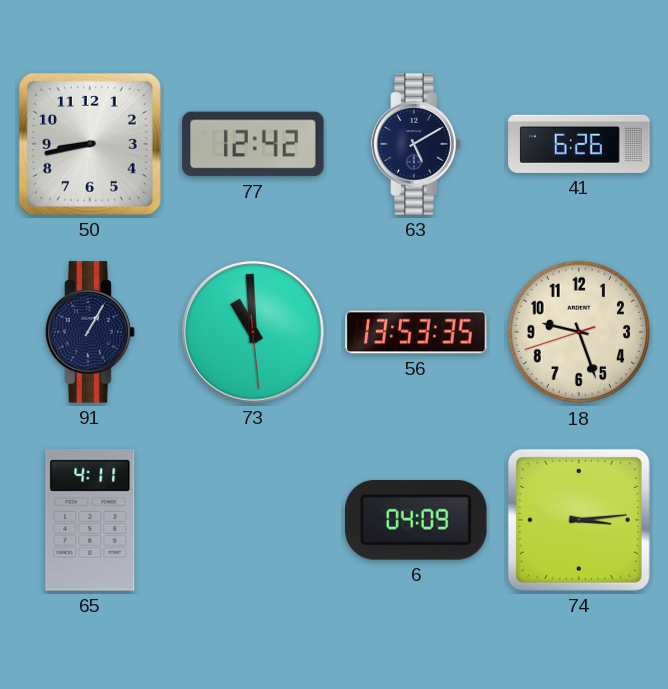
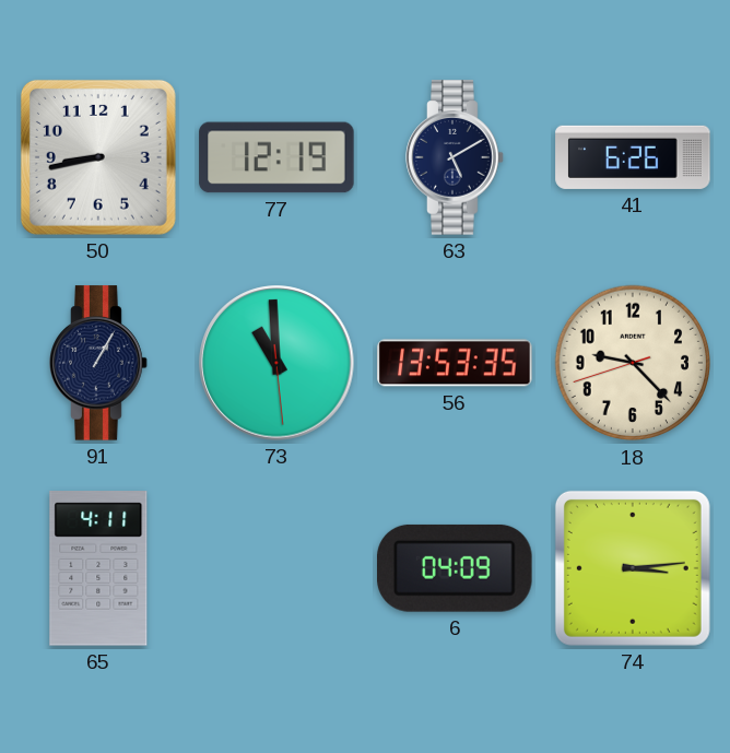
77: 12:42 -> 12:19
18: 9:26 -> 9:22
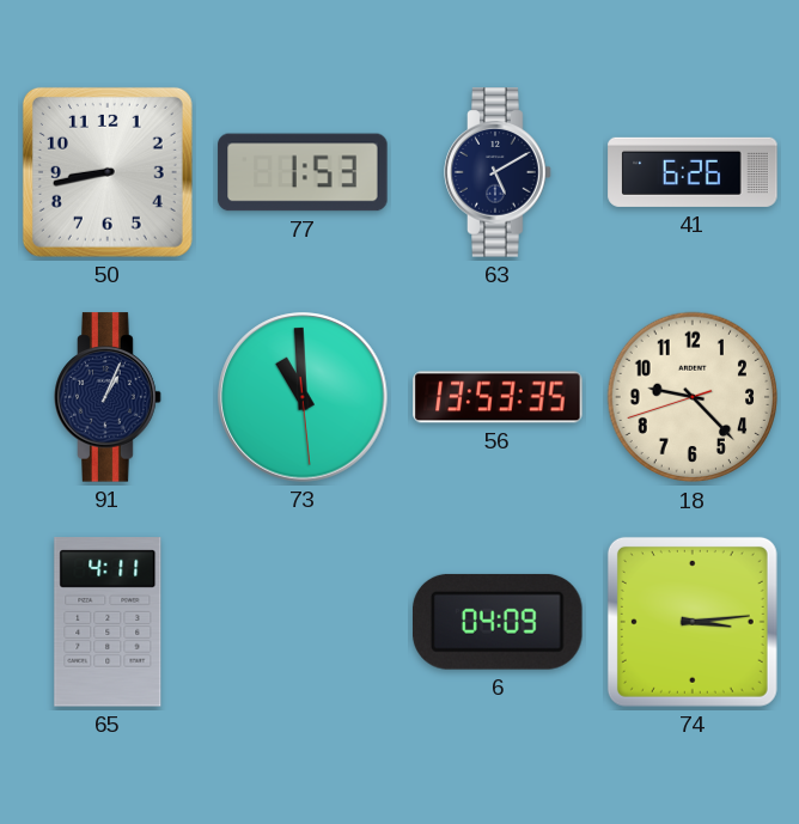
77: 12:19 -> 1:53
91: 1:05 -> 1:04
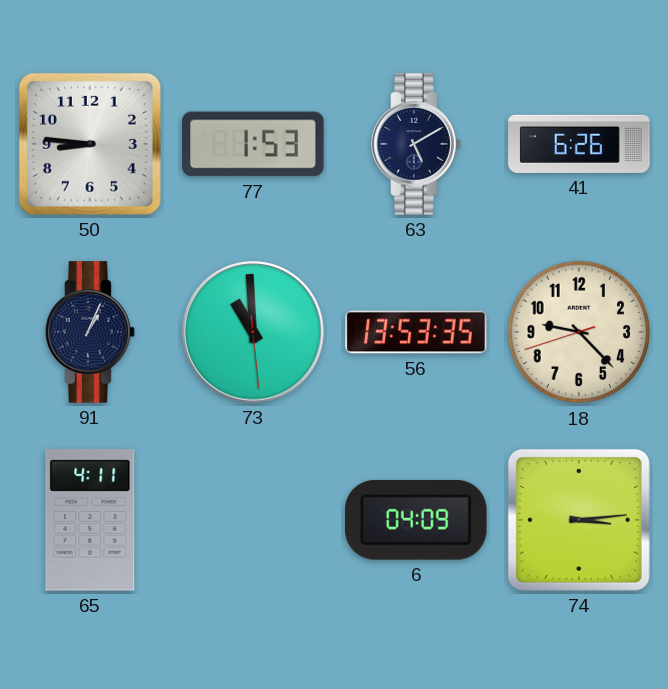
50: 8:43 -> 8:46
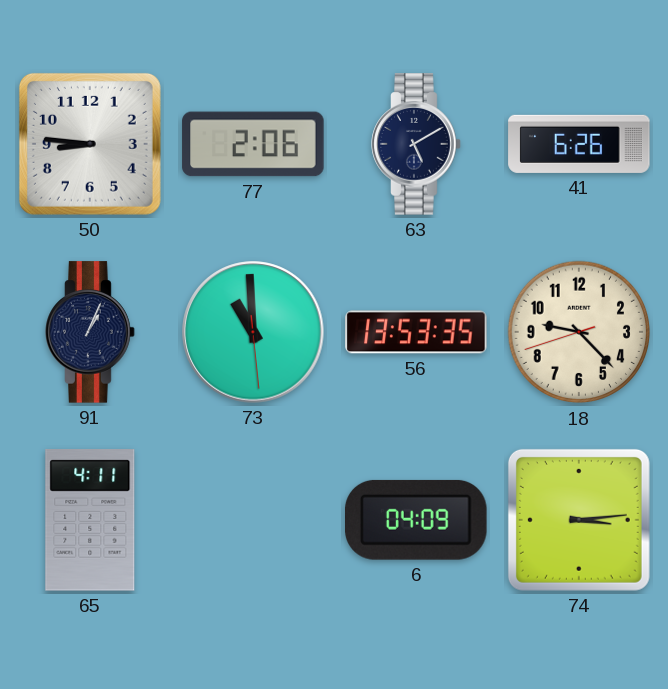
77: 1:53 -> 2:06
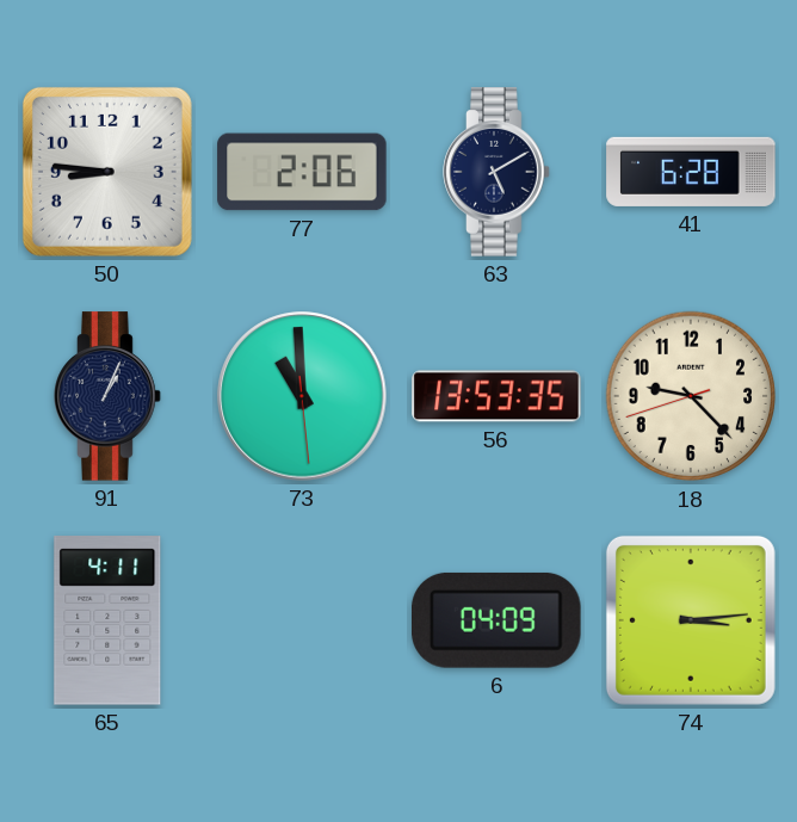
41: 6:26 -> 6:28
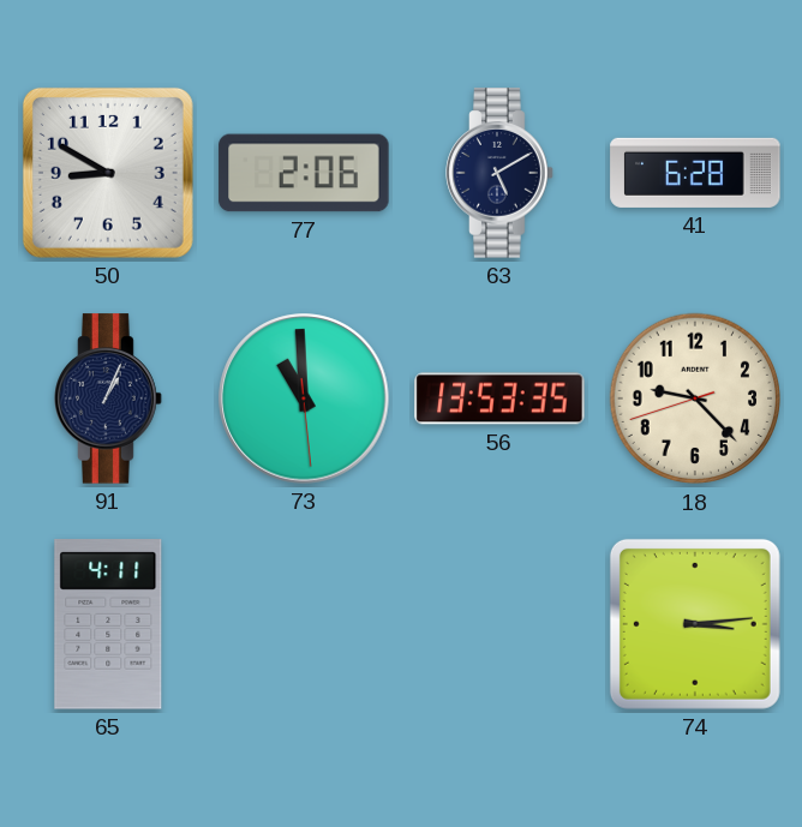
50: 8:46 -> 8:50
6: 04:09 -> none
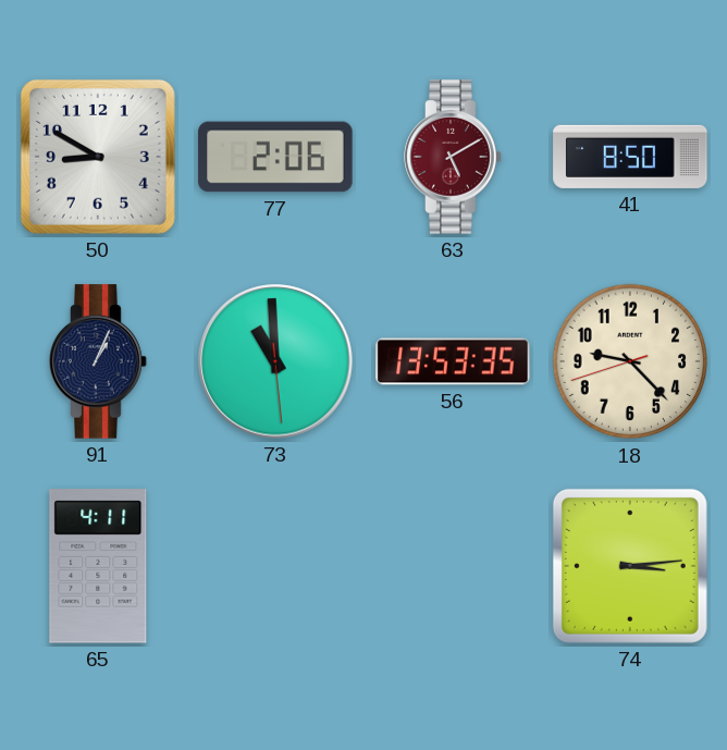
63 dial: navy -> burgundy
41: 6:28 -> 8:50
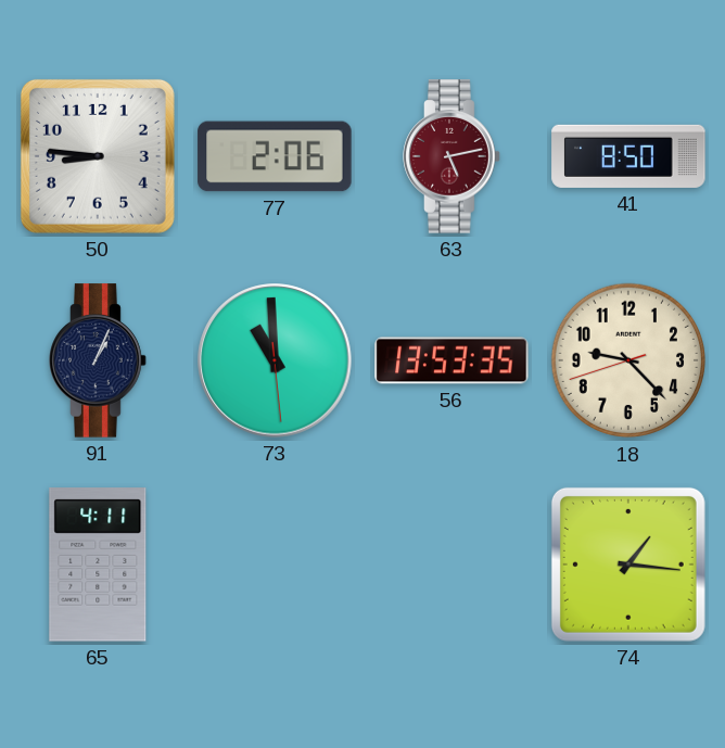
50: 8:50 -> 8:46
63: 5:10 -> 5:13
74: 3:14 -> 1:16
